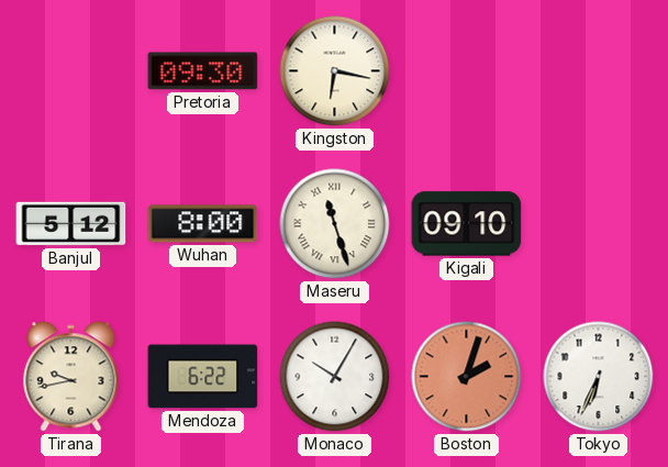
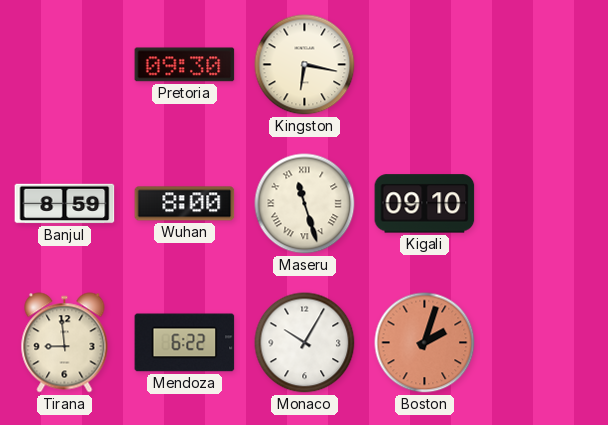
Banjul: 5:12 -> 8:59
Tirana: 9:43 -> 8:59
Tokyo: 6:34 -> none
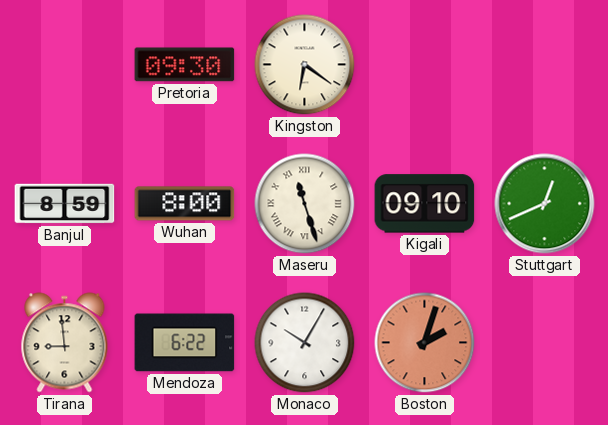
Kingston: 6:17 -> 6:21
Stuttgart: none -> 12:41
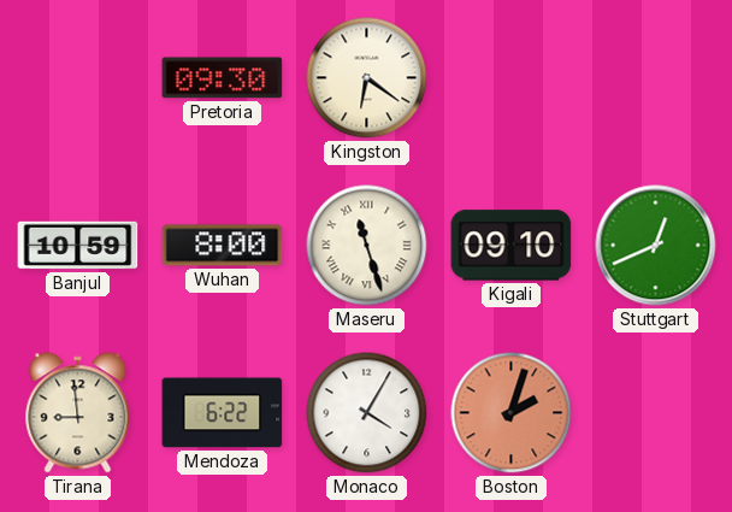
Banjul: 8:59 -> 10:59
Monaco: 10:05 -> 4:05
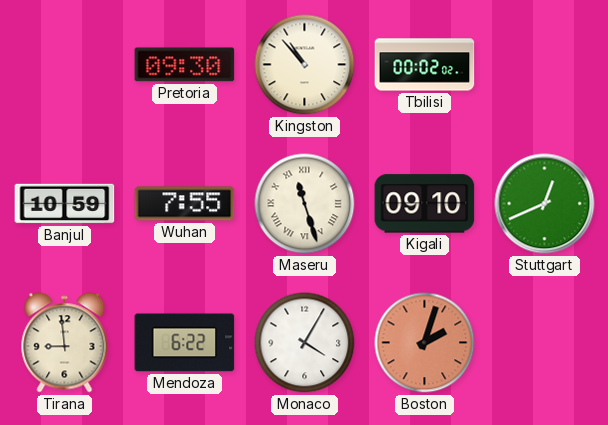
Kingston: 6:21 -> 10:53
Tbilisi: none -> 00:02
Wuhan: 8:00 -> 7:55
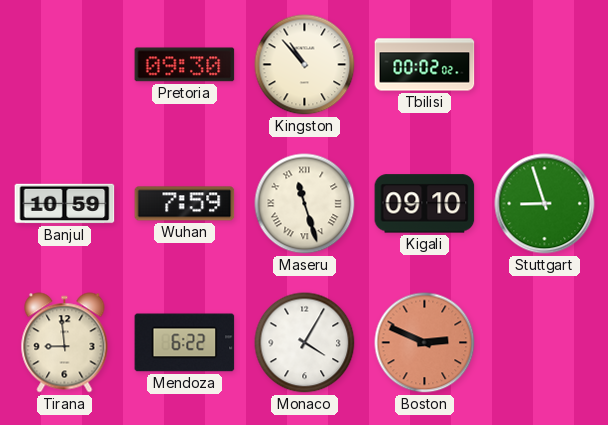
Wuhan: 7:55 -> 7:59
Stuttgart: 12:41 -> 8:57
Boston: 2:03 -> 2:49
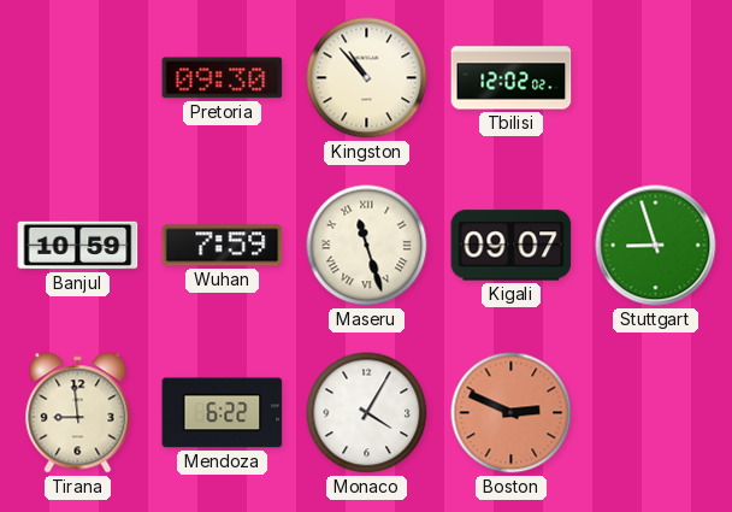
Tbilisi: 00:02 -> 12:02
Kigali: 09:10 -> 09:07
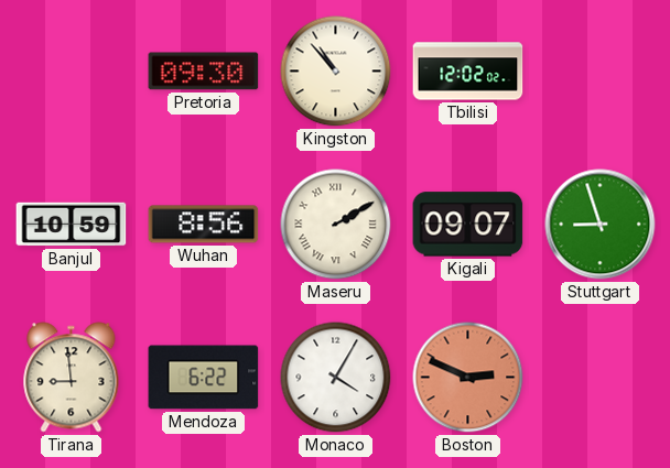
Wuhan: 7:59 -> 8:56
Maseru: 11:27 -> 2:10
